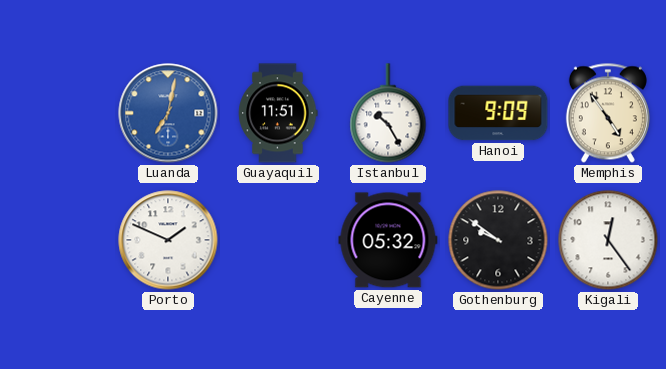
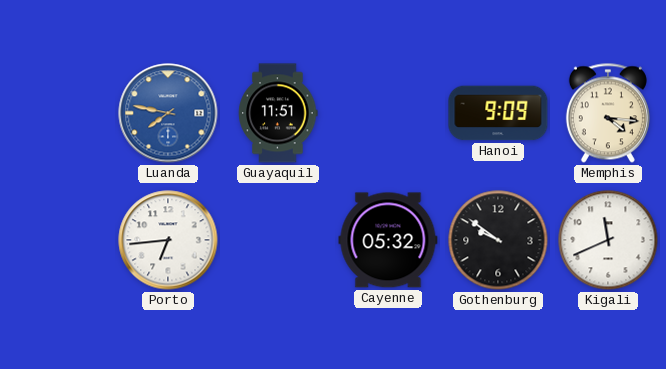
Luanda: 7:02 -> 7:47
Istanbul: 10:25 -> none
Memphis: 4:54 -> 4:16
Porto: 1:49 -> 6:44
Kigali: 12:24 -> 11:41
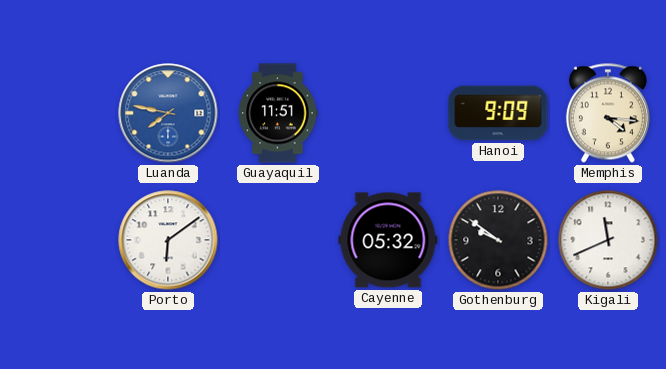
Porto: 6:44 -> 6:09
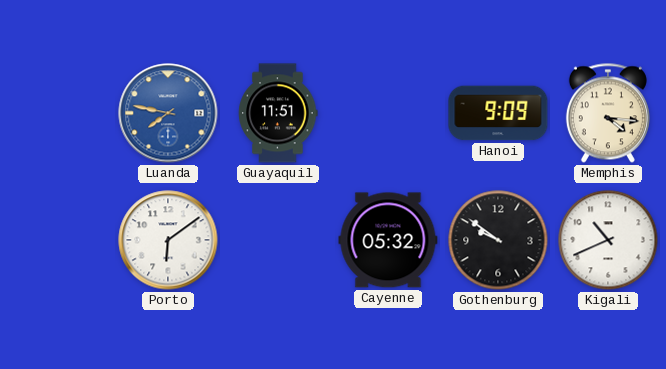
Kigali: 11:41 -> 10:41
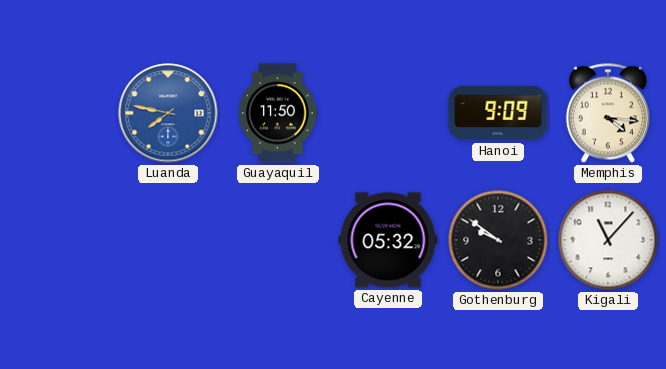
Guayaquil: 11:51 -> 11:50
Porto: 6:09 -> none
Kigali: 10:41 -> 11:07
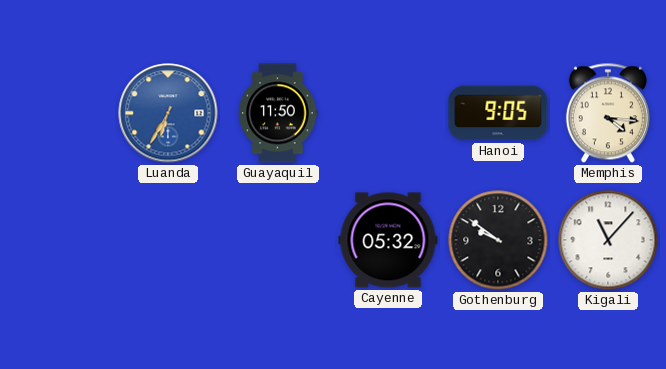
Luanda: 7:47 -> 6:35
Hanoi: 9:09 -> 9:05
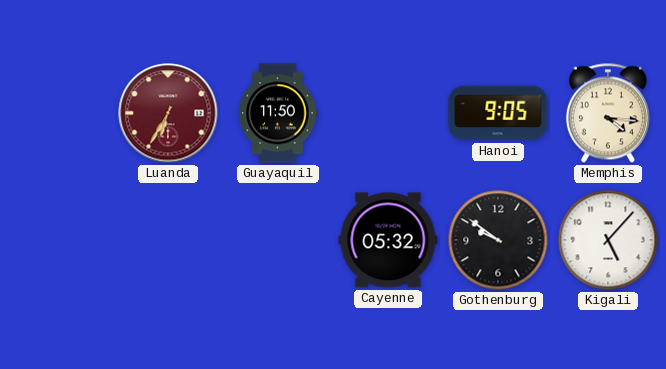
Luanda dial: blue -> burgundy
Kigali: 11:07 -> 5:07
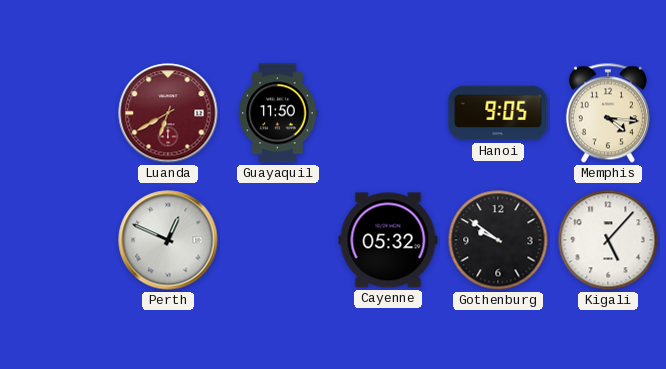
Luanda: 6:35 -> 6:40
Perth: none -> 12:49
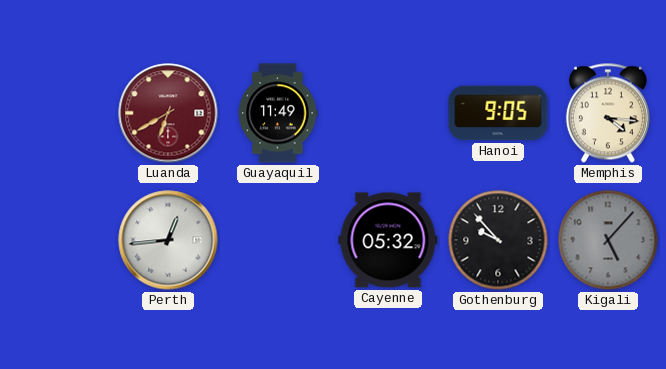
Guayaquil: 11:50 -> 11:49
Perth: 12:49 -> 12:44
Gothenburg: 9:51 -> 9:53
Kigali dial: white -> grey
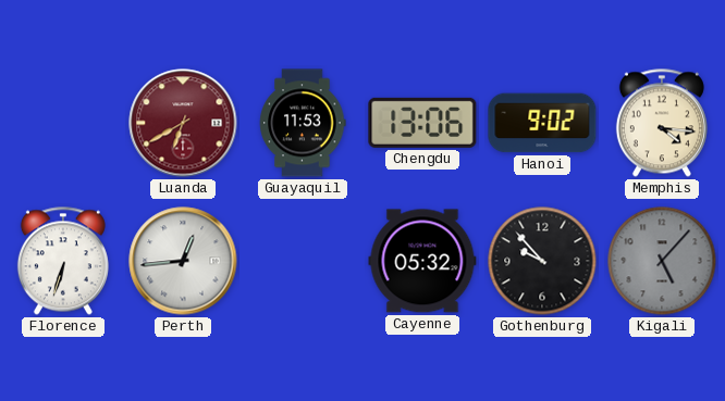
Guayaquil: 11:49 -> 11:53
Chengdu: none -> 13:06
Hanoi: 9:05 -> 9:02
Florence: none -> 6:33
